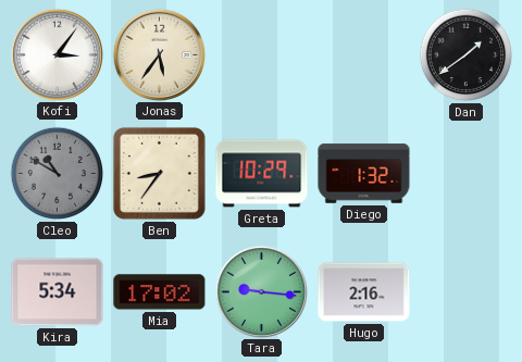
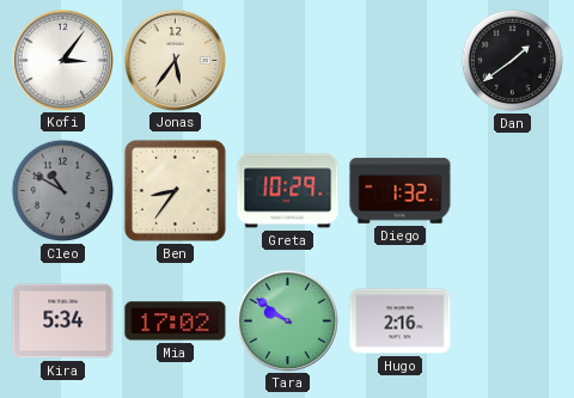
Tara: 9:16 -> 9:51
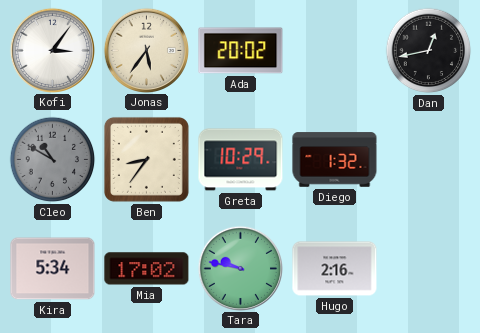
Ada: none -> 20:02
Dan: 1:39 -> 12:43
Tara: 9:51 -> 9:47
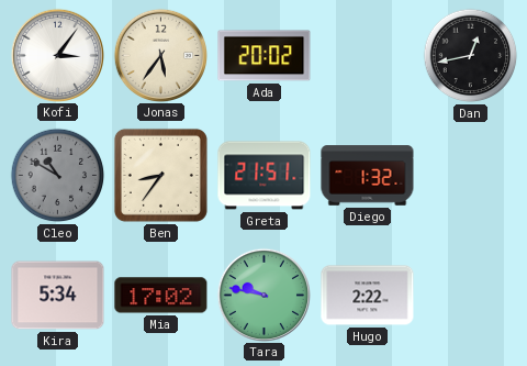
Greta: 10:29 -> 21:51
Hugo: 2:16 -> 2:22
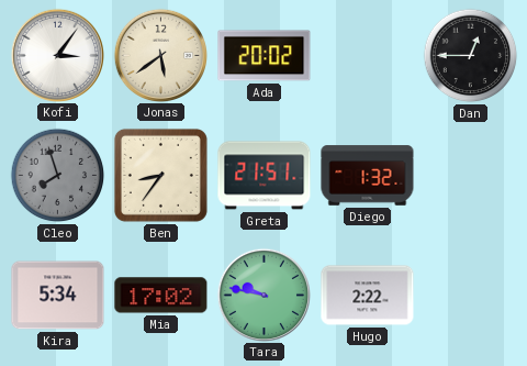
Jonas: 5:36 -> 5:39
Dan: 12:43 -> 12:45
Cleo: 10:50 -> 7:57
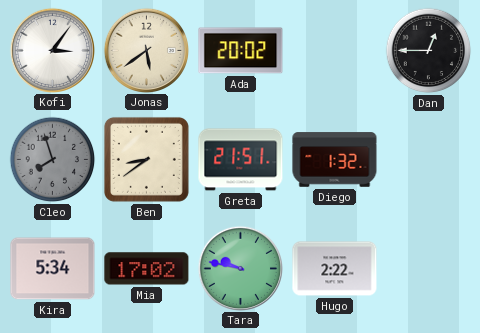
Ben: 8:36 -> 8:39
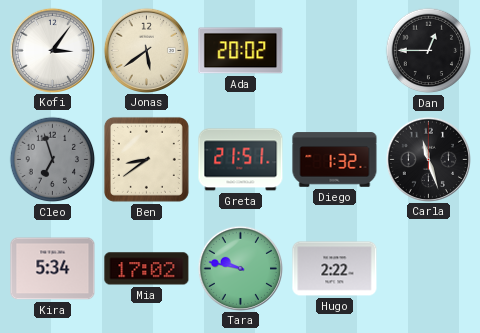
Cleo: 7:57 -> 6:57
Carla: none -> 11:27
